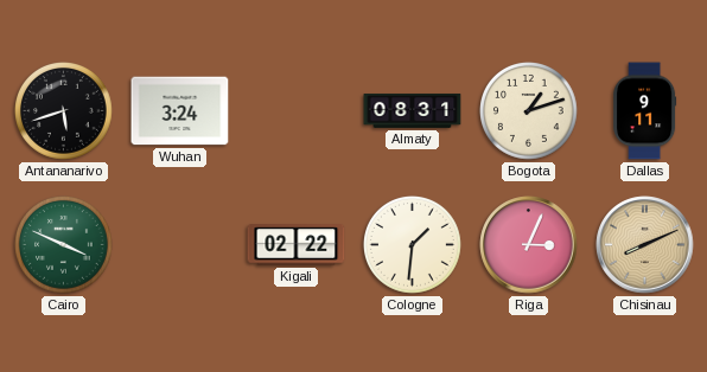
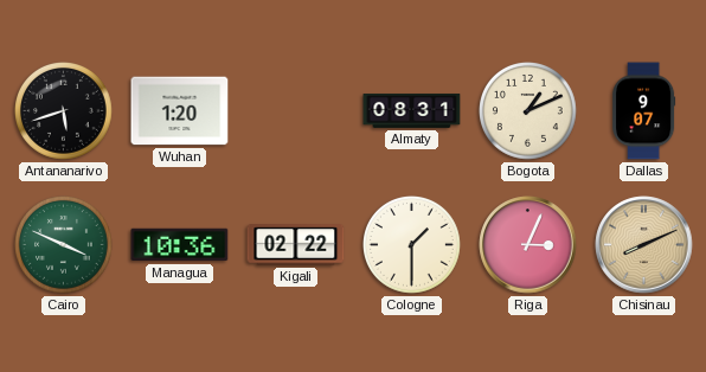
Wuhan: 3:24 -> 1:20
Bogota: 1:12 -> 1:11
Dallas: 9:11 -> 9:07
Managua: none -> 10:36
Cologne: 1:31 -> 1:30
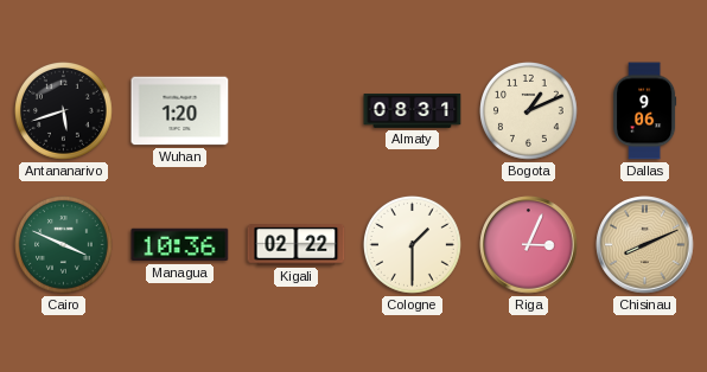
Dallas: 9:07 -> 9:06
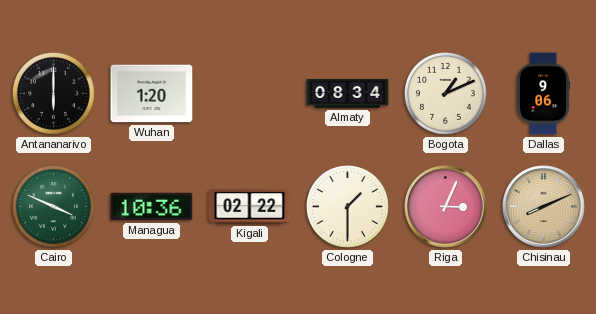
Antananarivo: 5:42 -> 6:00
Almaty: 08:31 -> 08:34
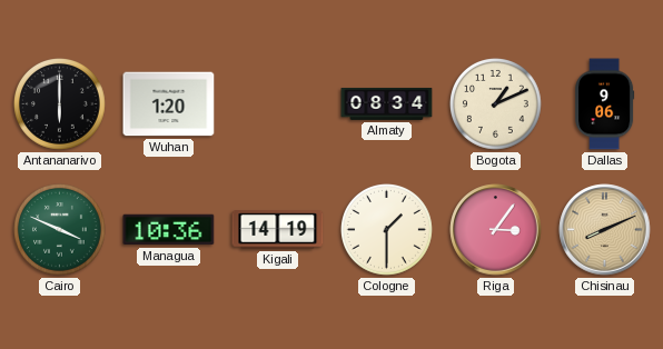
Kigali: 02:22 -> 14:19
Riga: 3:04 -> 3:06
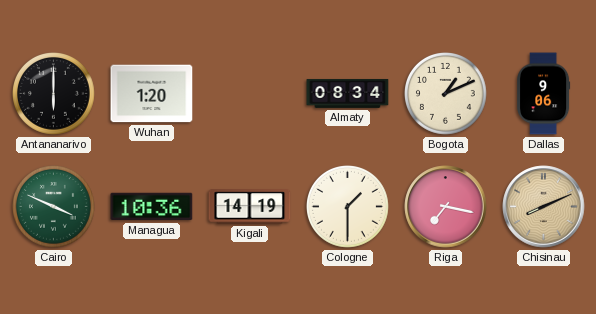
Riga: 3:06 -> 7:17
